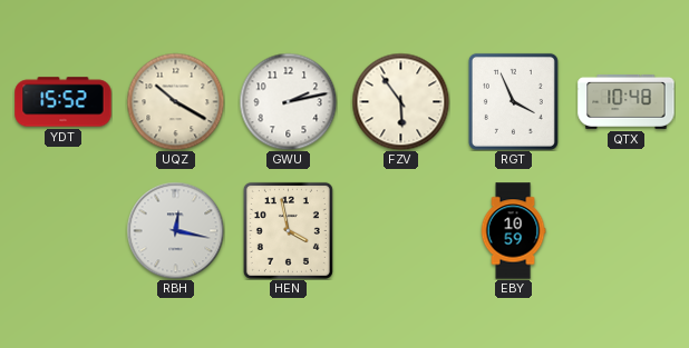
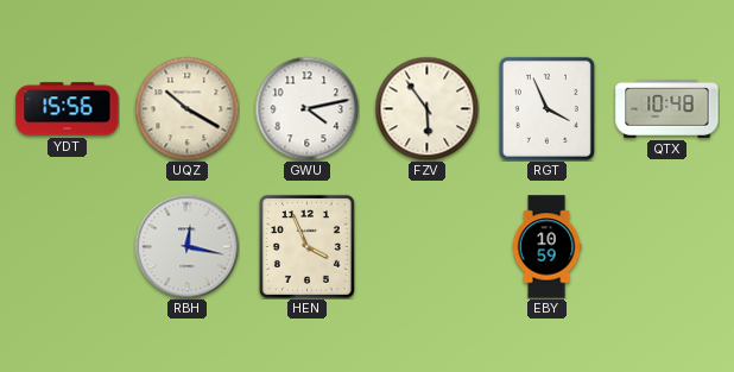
YDT: 15:52 -> 15:56
GWU: 2:13 -> 4:13
HEN: 3:58 -> 3:56
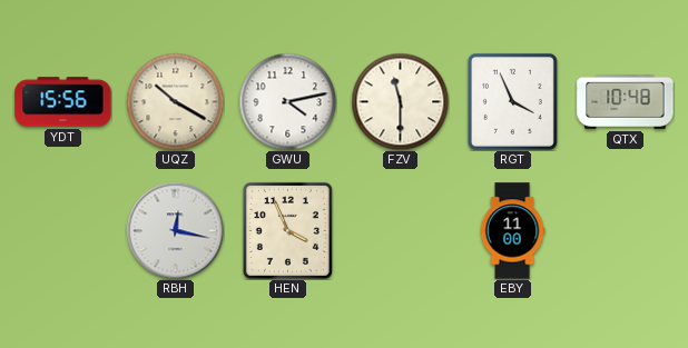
FZV: 5:54 -> 11:30
EBY: 10:59 -> 11:00
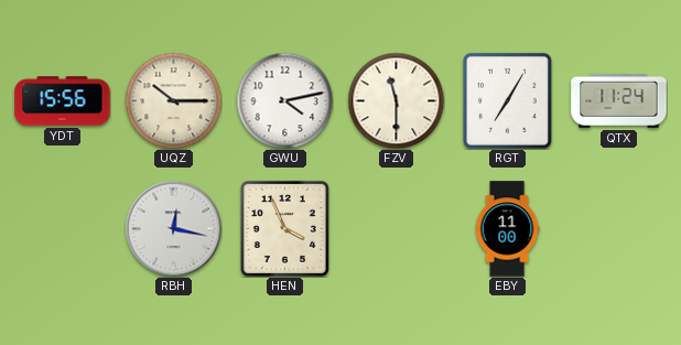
UQZ: 10:20 -> 10:15
RGT: 3:56 -> 7:05
QTX: 10:48 -> 11:24
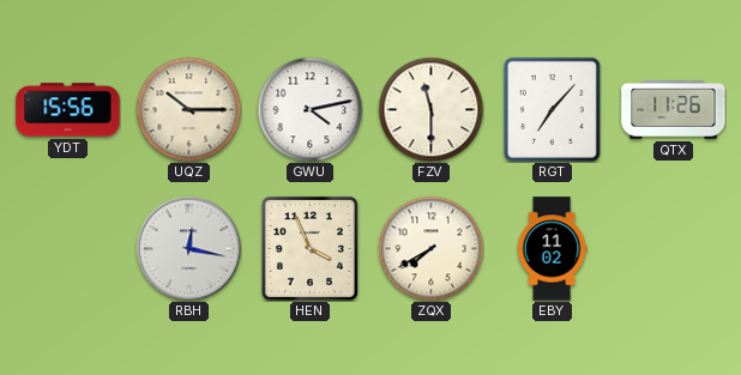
RGT: 7:05 -> 7:07
QTX: 11:24 -> 11:26
ZQX: none -> 7:40
EBY: 11:00 -> 11:02
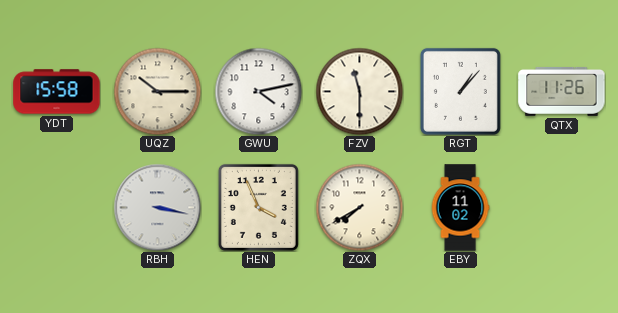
YDT: 15:56 -> 15:58
RGT: 7:07 -> 1:07
RBH: 12:17 -> 3:17
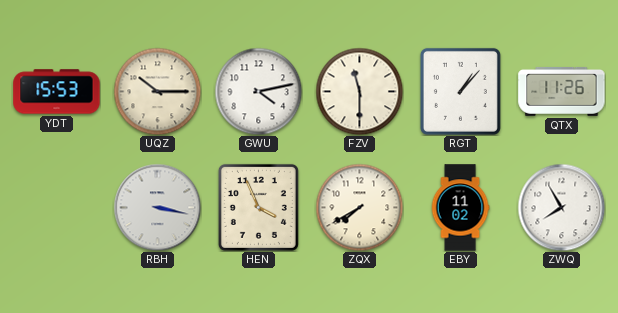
YDT: 15:58 -> 15:53
ZWQ: none -> 7:55
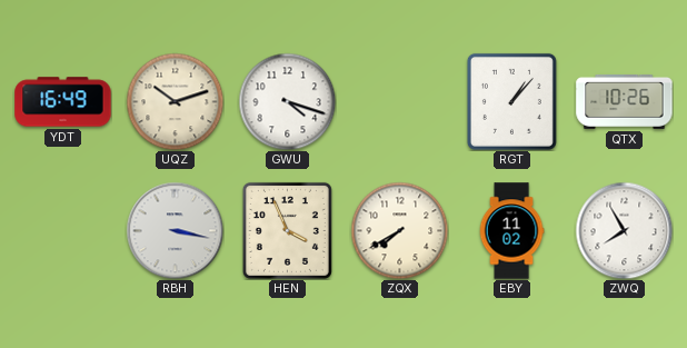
YDT: 15:53 -> 16:49
UQZ: 10:15 -> 10:12
GWU: 4:13 -> 4:18
FZV: 11:30 -> none
QTX: 11:26 -> 10:26
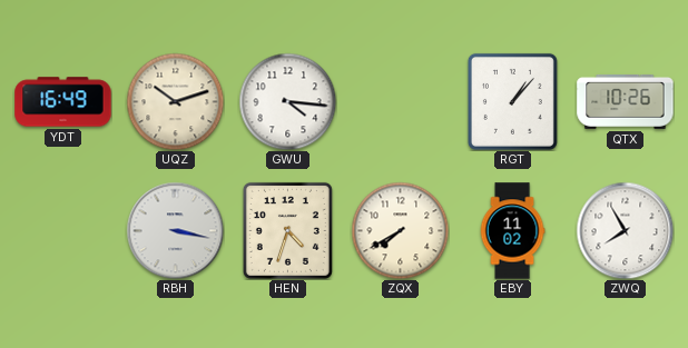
GWU: 4:18 -> 4:16
HEN: 3:56 -> 4:33
